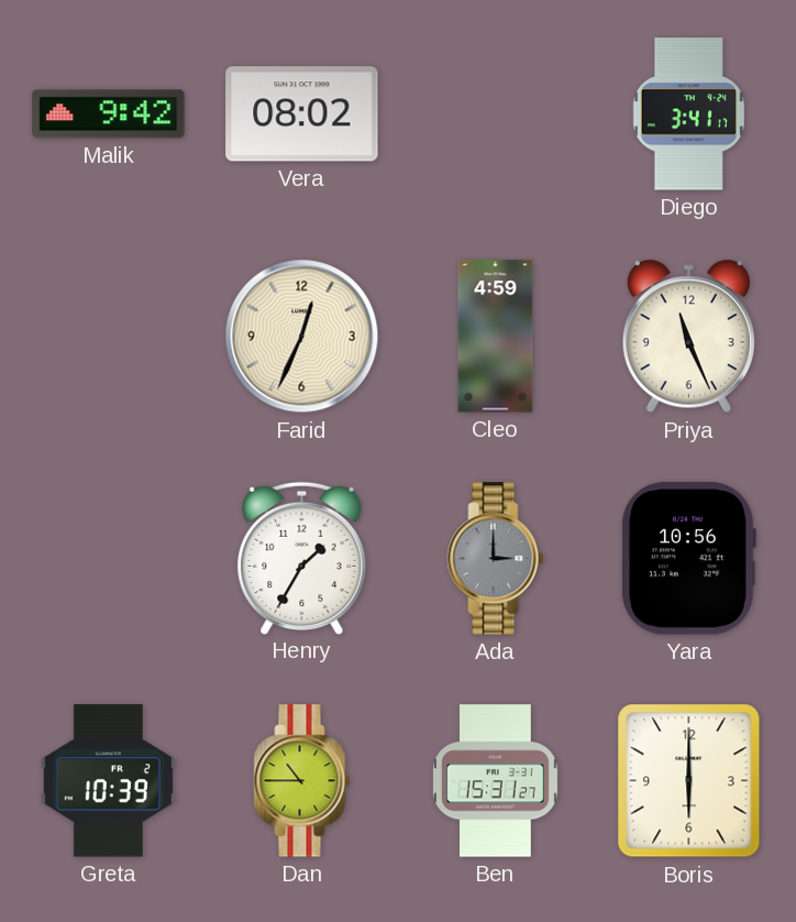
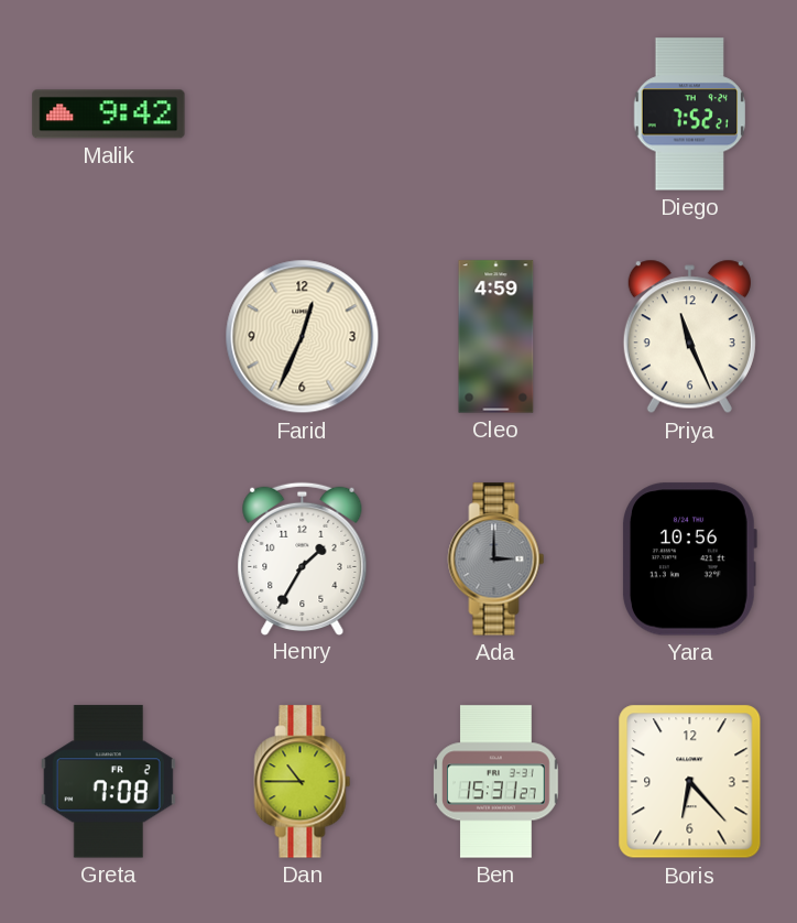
Vera: 08:02 -> none
Diego: 3:41 -> 7:52
Greta: 10:39 -> 7:08
Boris: 6:00 -> 6:23
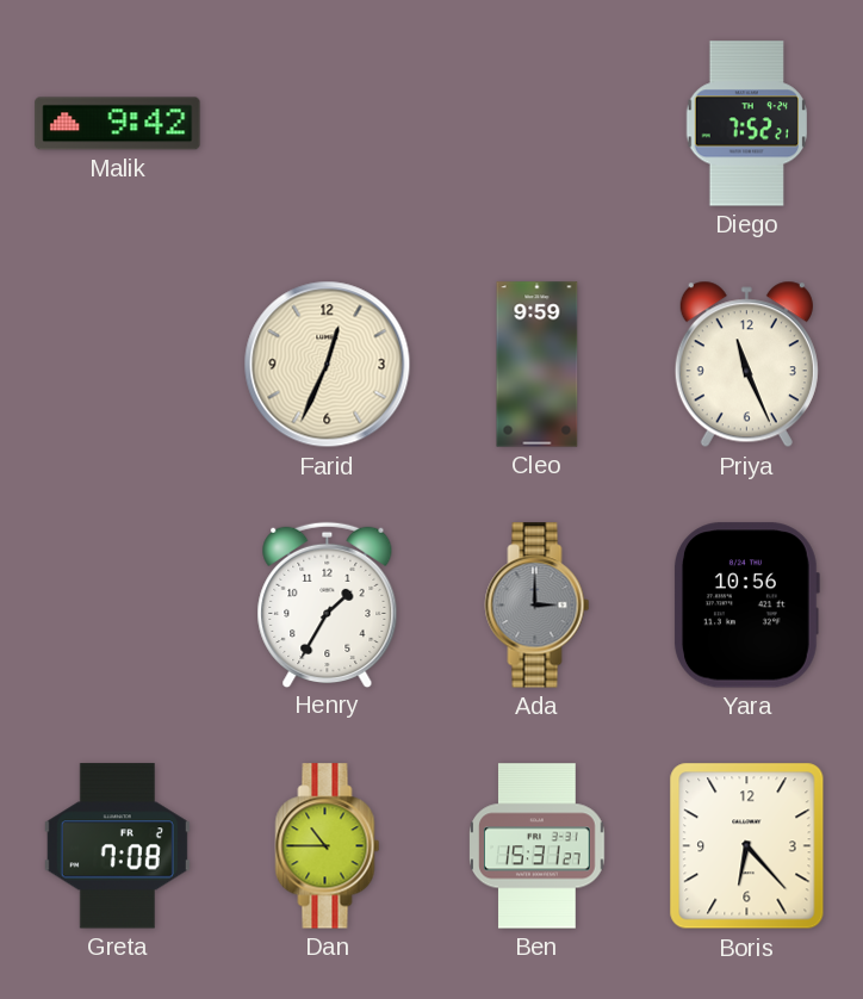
Cleo: 4:59 -> 9:59
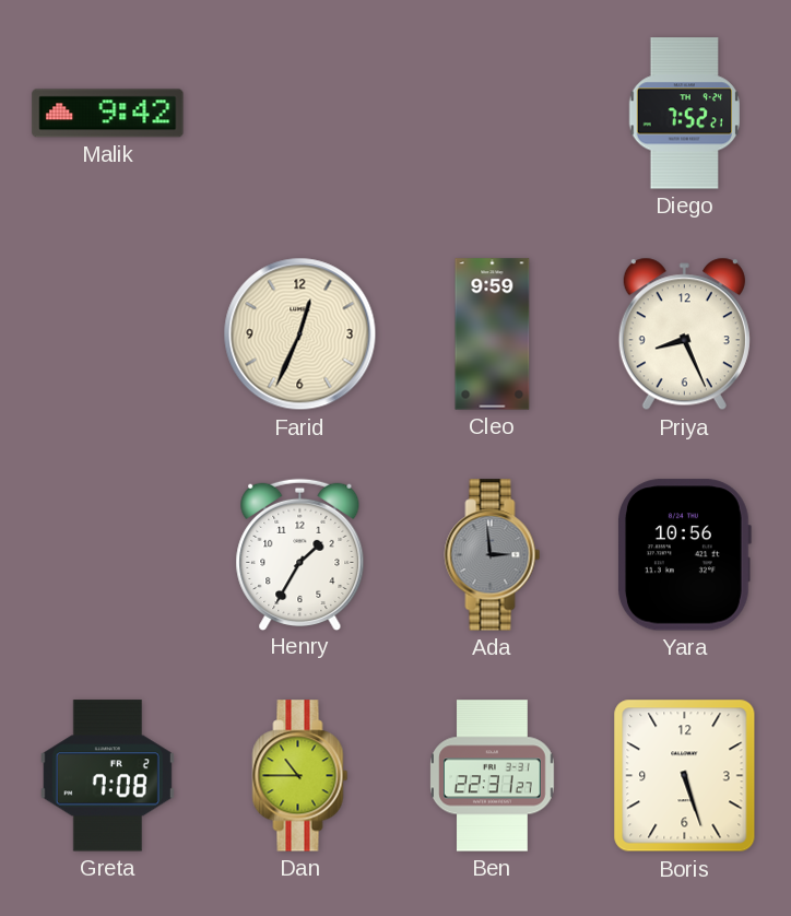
Priya: 11:26 -> 8:26
Ada: 3:00 -> 2:59
Ben: 15:31 -> 22:31
Boris: 6:23 -> 5:27
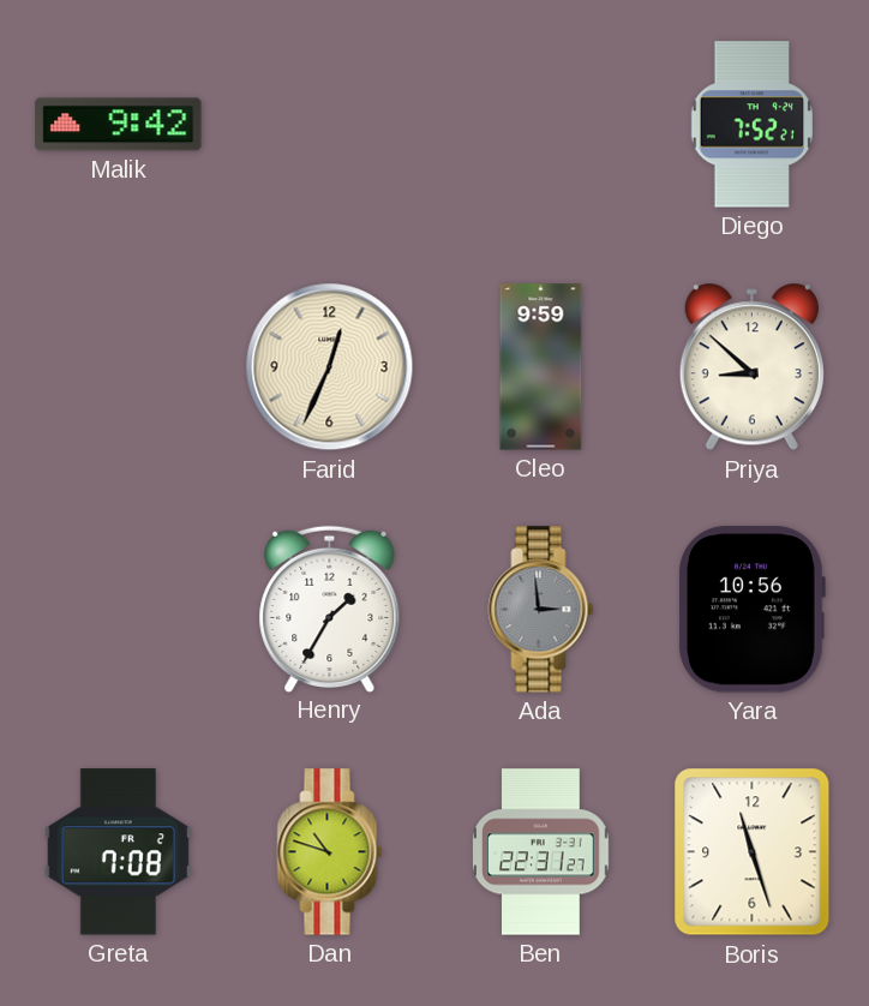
Priya: 8:26 -> 8:52
Dan: 10:45 -> 10:48
Boris: 5:27 -> 11:27
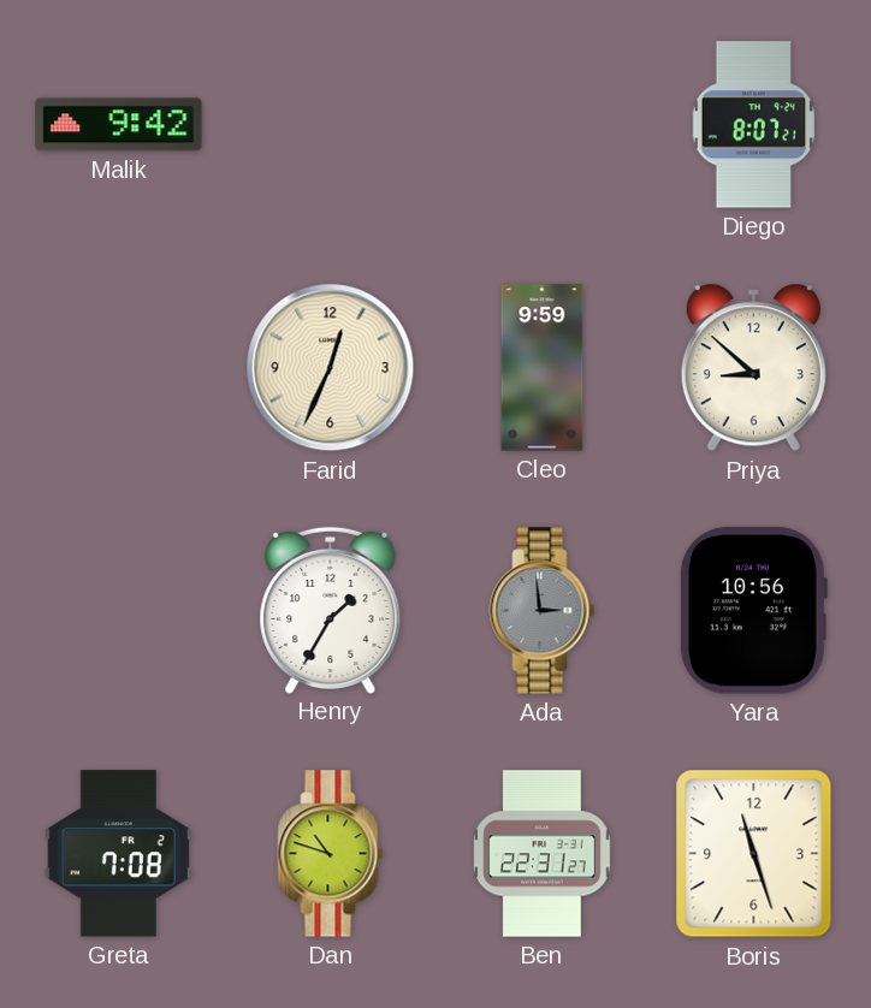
Diego: 7:52 -> 8:07
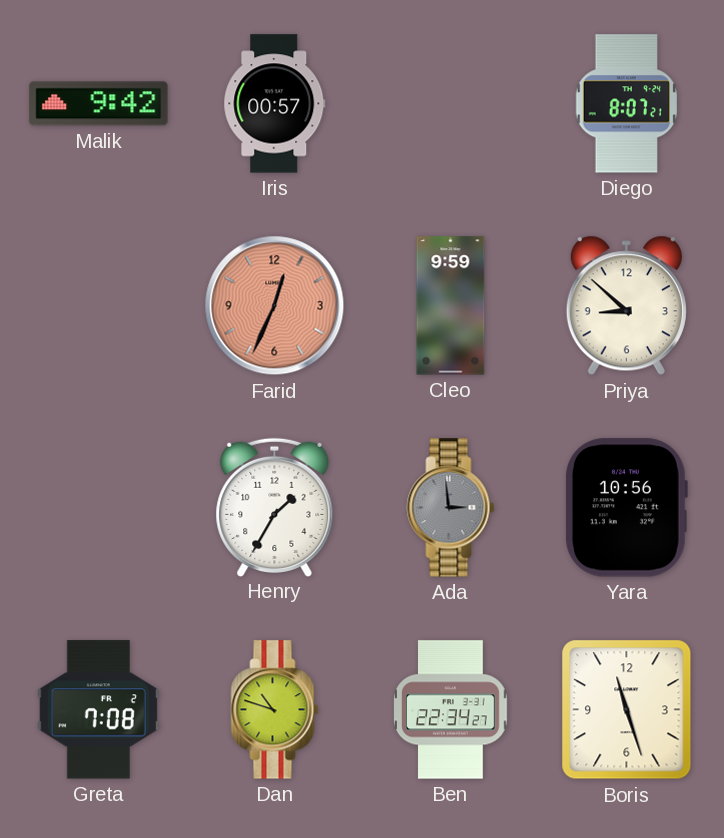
Iris: none -> 00:57
Farid dial: cream -> salmon
Ben: 22:31 -> 22:34
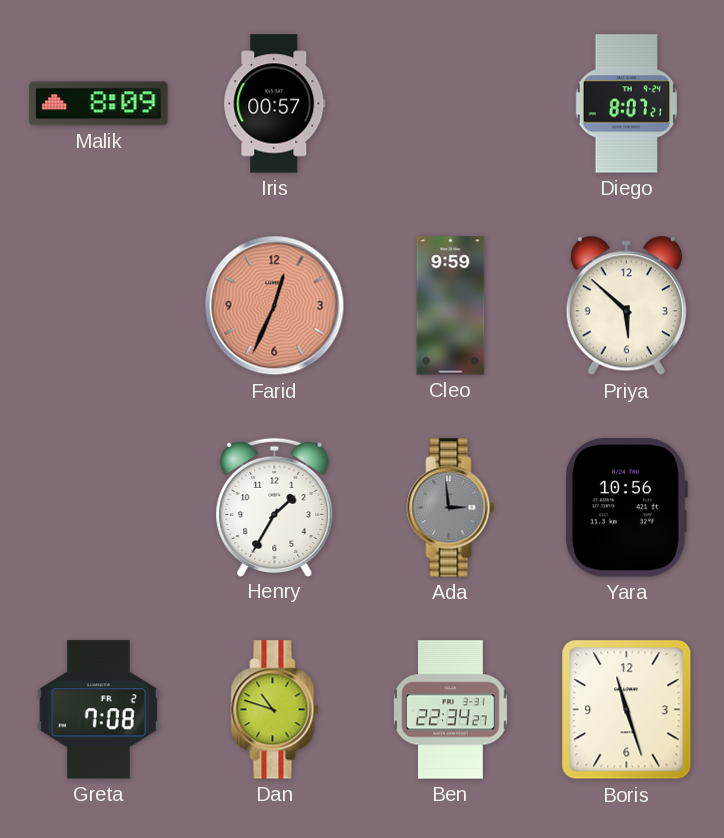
Malik: 9:42 -> 8:09
Priya: 8:52 -> 5:52
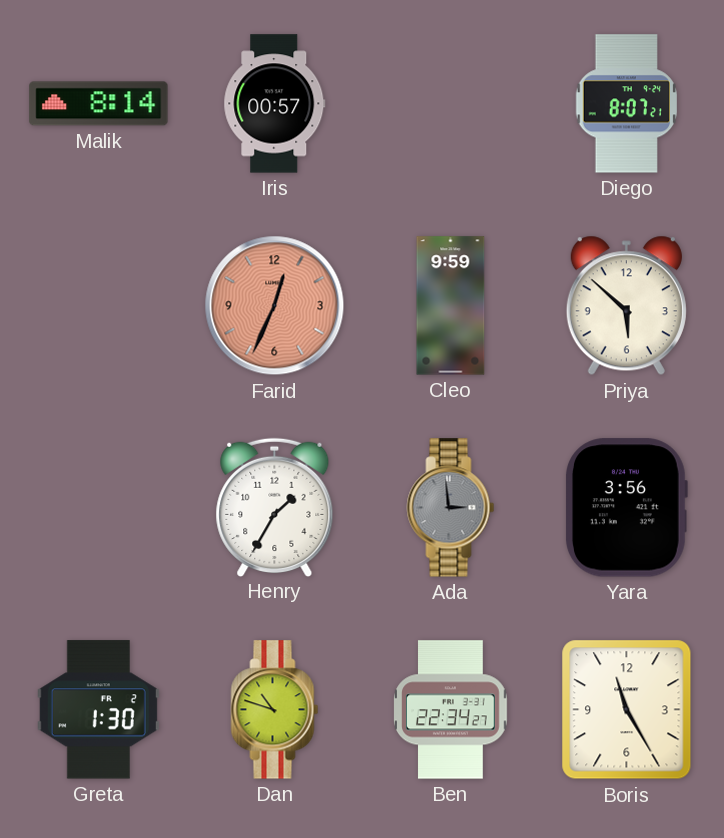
Malik: 8:09 -> 8:14
Yara: 10:56 -> 3:56
Greta: 7:08 -> 1:30
Boris: 11:27 -> 11:25
